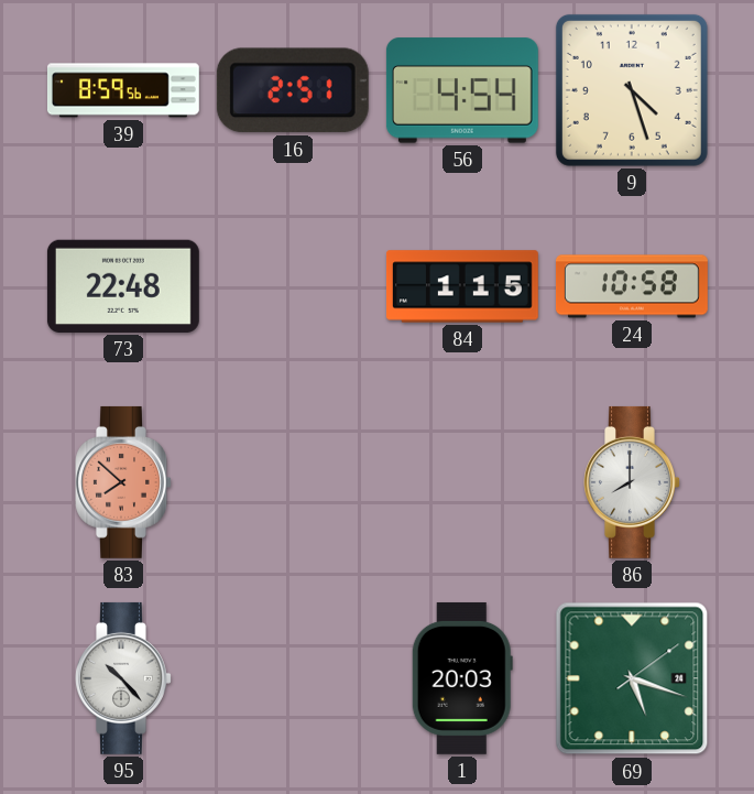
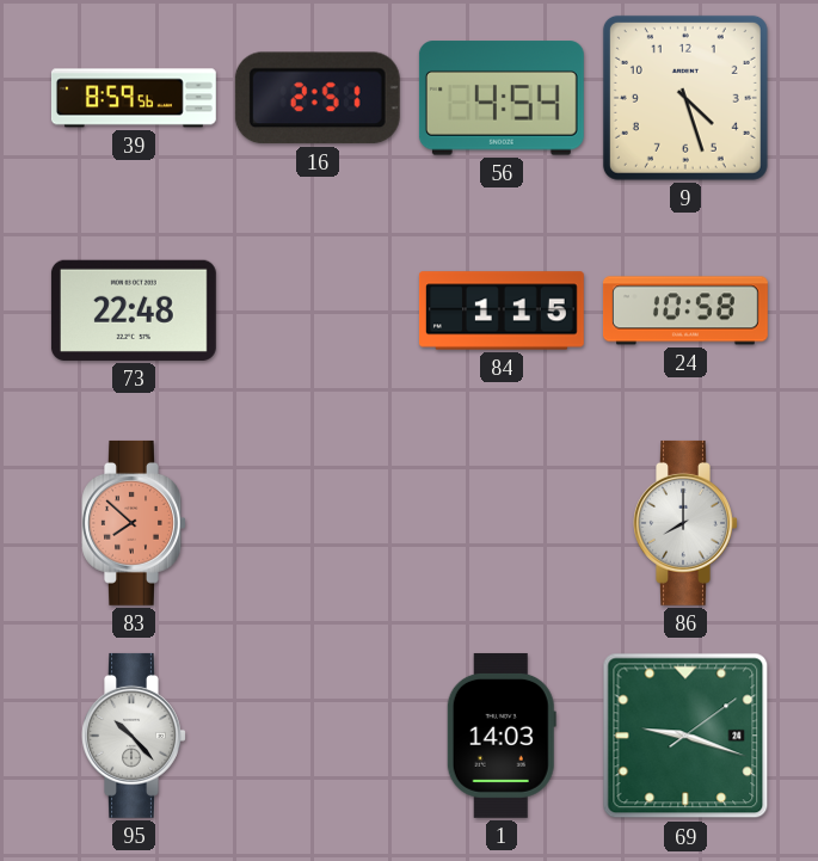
1: 20:03 -> 14:03
69: 5:18 -> 9:18
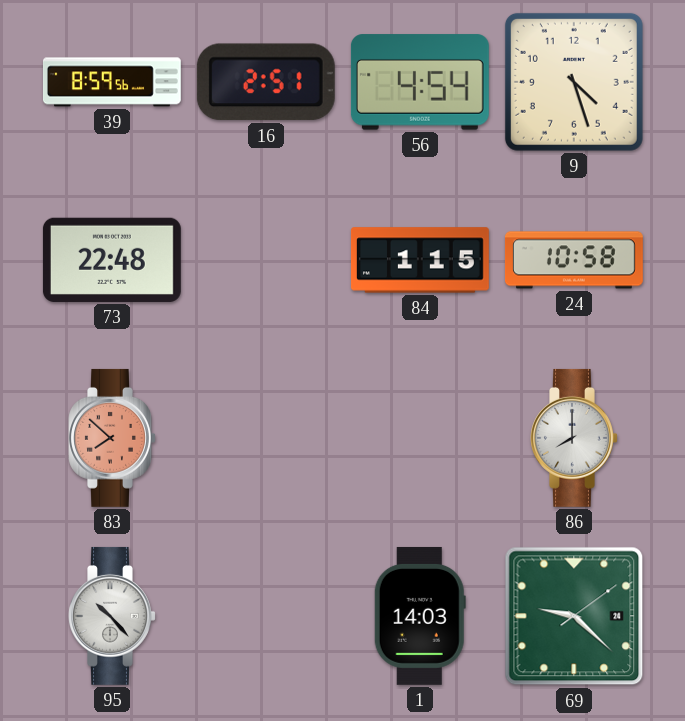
69: 9:18 -> 9:22
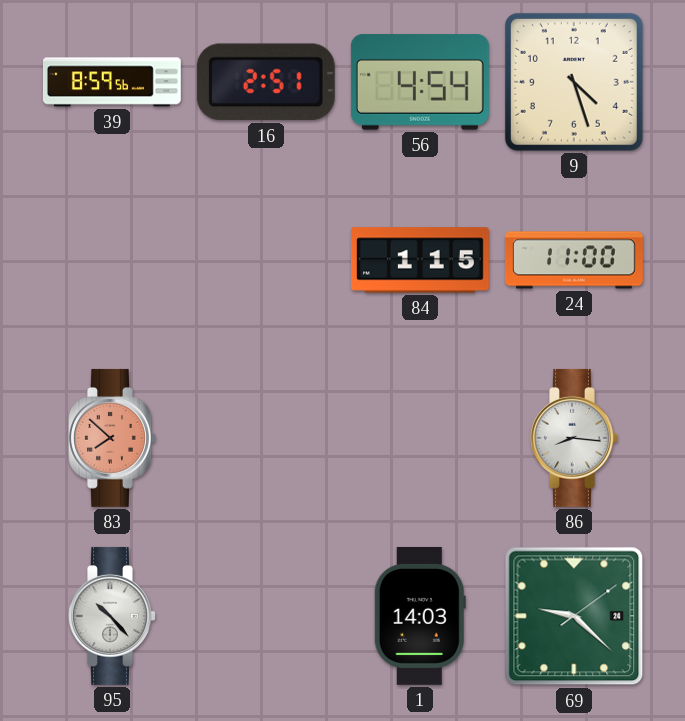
73: 22:48 -> none
24: 10:58 -> 11:00
86: 8:00 -> 8:16
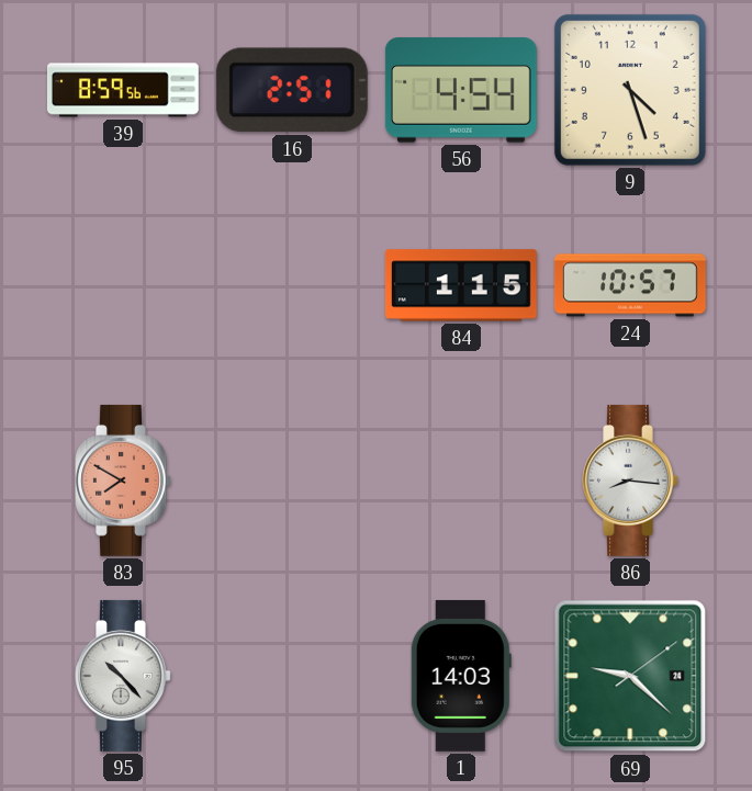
24: 11:00 -> 10:57
83: 7:52 -> 7:50
